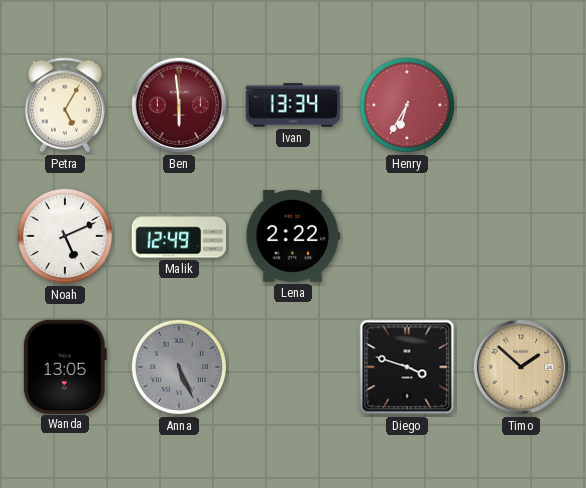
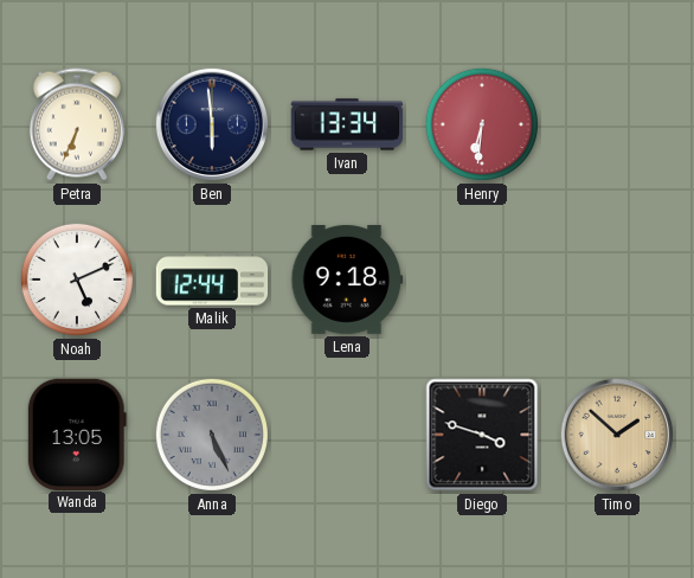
Petra: 5:05 -> 6:34
Ben dial: burgundy -> navy
Henry: 6:35 -> 6:31
Malik: 12:49 -> 12:44
Lena: 2:22 -> 9:18
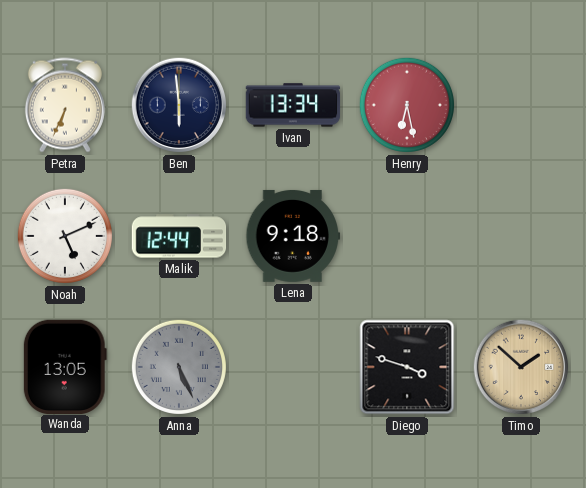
Henry: 6:31 -> 6:28
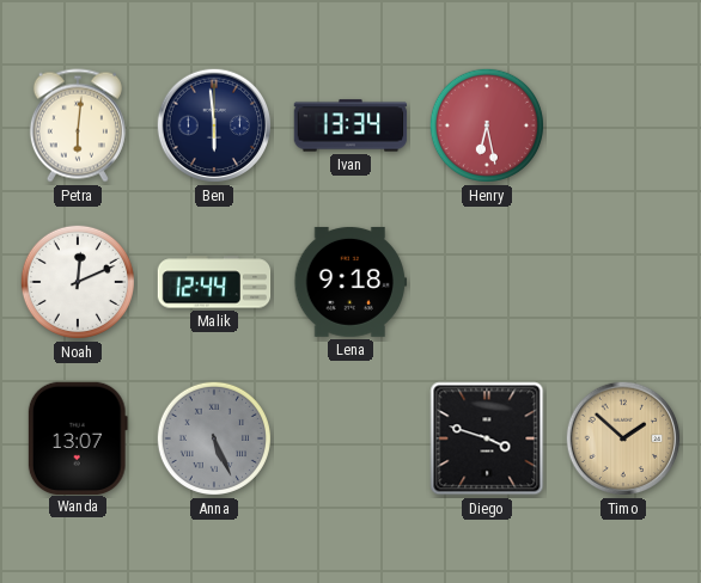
Petra: 6:34 -> 6:01
Noah: 5:11 -> 12:11
Wanda: 13:05 -> 13:07
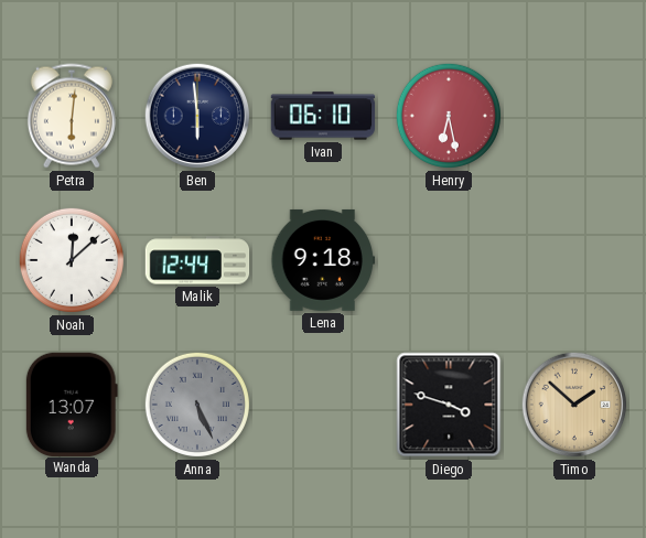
Ivan: 13:34 -> 06:10
Noah: 12:11 -> 12:08
